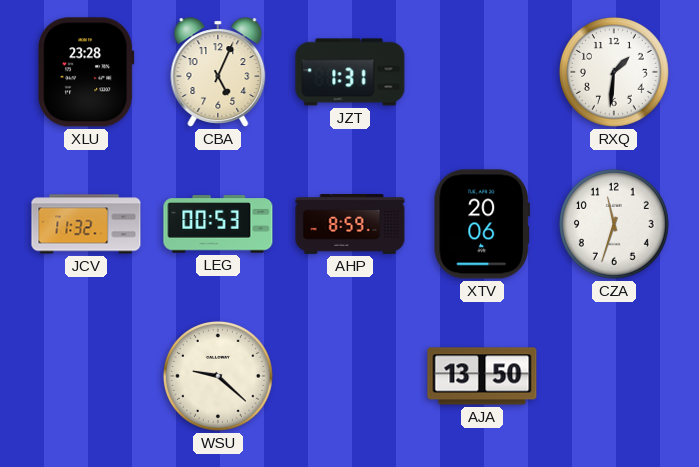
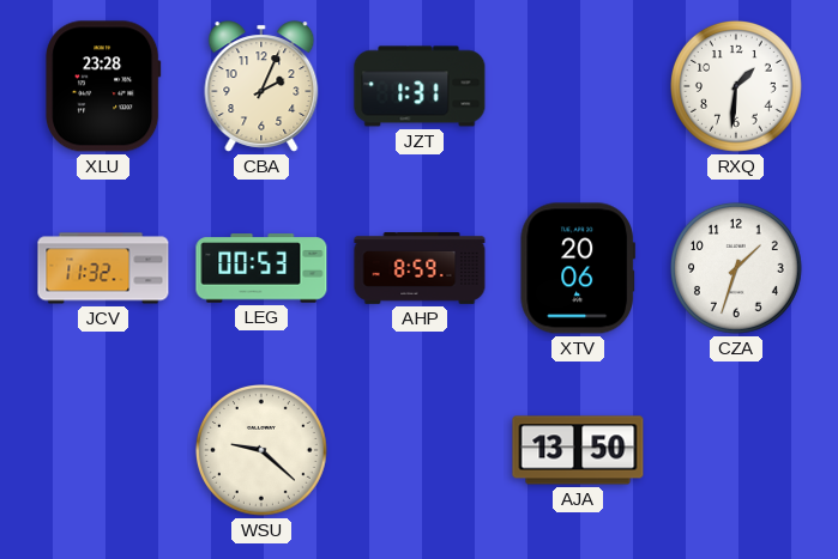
CBA: 5:04 -> 2:04
CZA: 11:33 -> 1:33
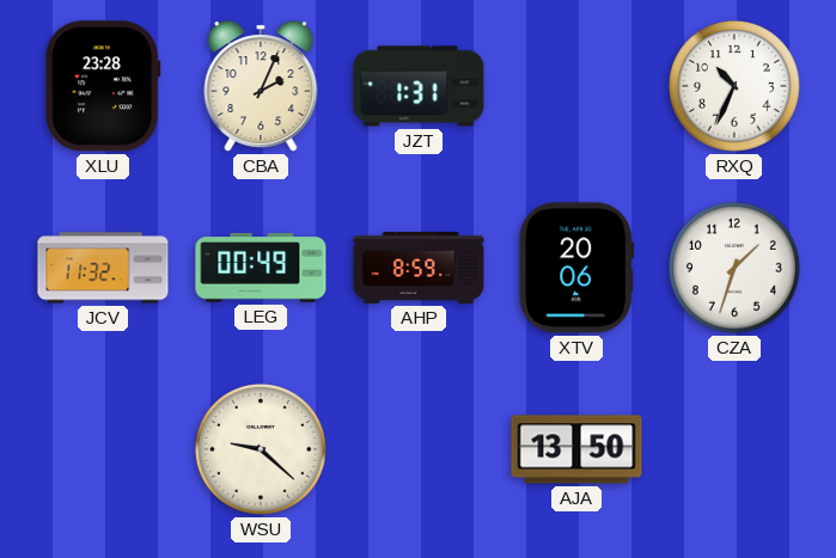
RXQ: 1:31 -> 10:34
LEG: 00:53 -> 00:49
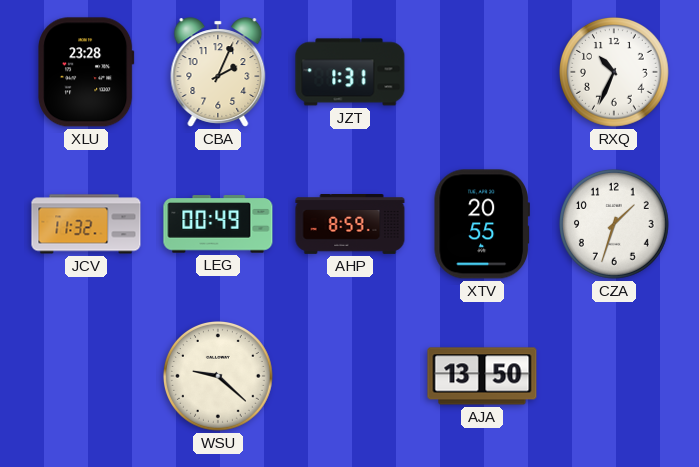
XTV: 20:06 -> 20:55
